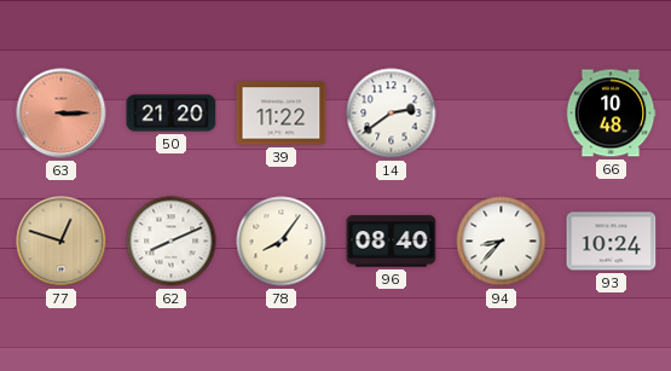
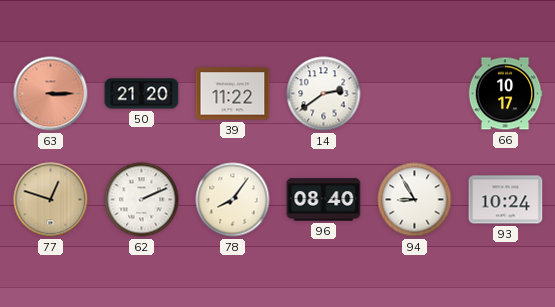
66: 10:48 -> 10:17
62: 8:11 -> 2:11
94: 8:37 -> 8:55
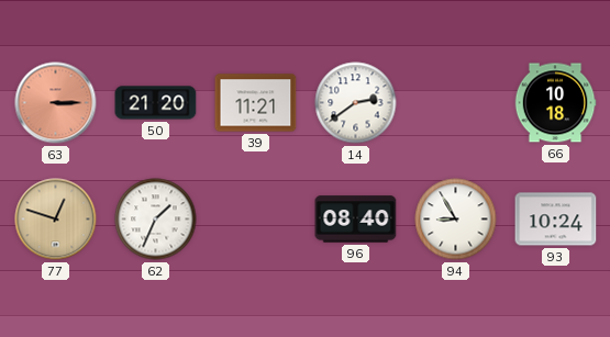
39: 11:22 -> 11:21
66: 10:17 -> 10:18
62: 2:11 -> 1:34
78: 8:06 -> none
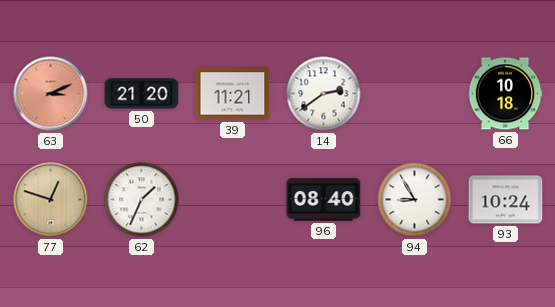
63: 3:15 -> 3:11
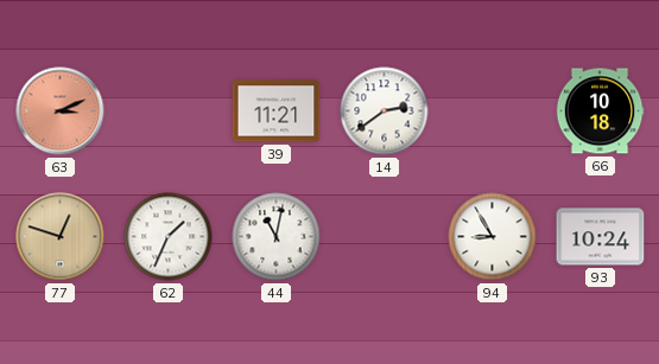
50: 21:20 -> none
44: none -> 11:02
96: 08:40 -> none
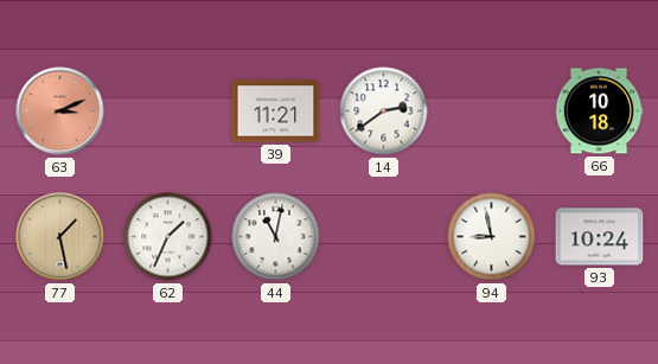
77: 12:48 -> 1:28
94: 8:55 -> 8:58
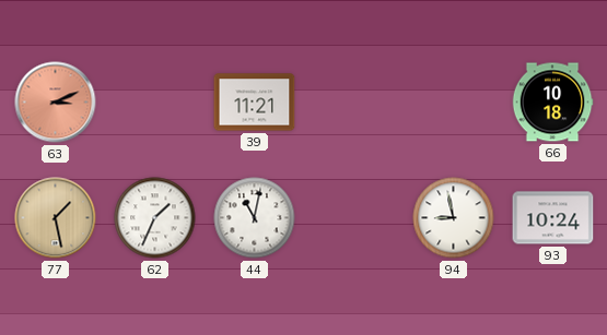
14: 2:39 -> none
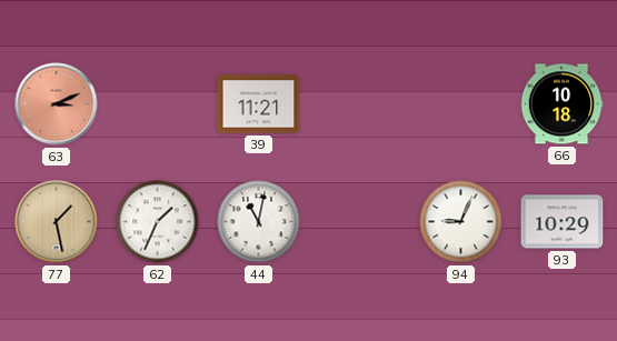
94: 8:58 -> 9:04
93: 10:24 -> 10:29
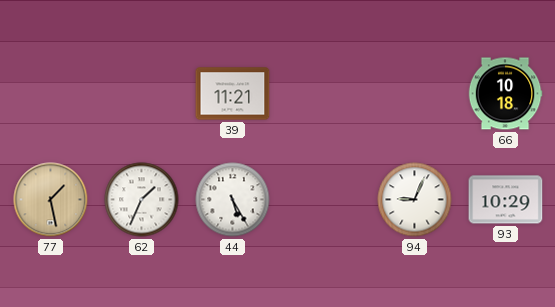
63: 3:11 -> none
44: 11:02 -> 5:25
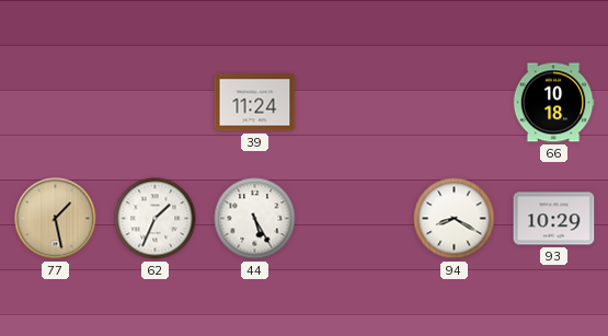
39: 11:21 -> 11:24
94: 9:04 -> 8:20
